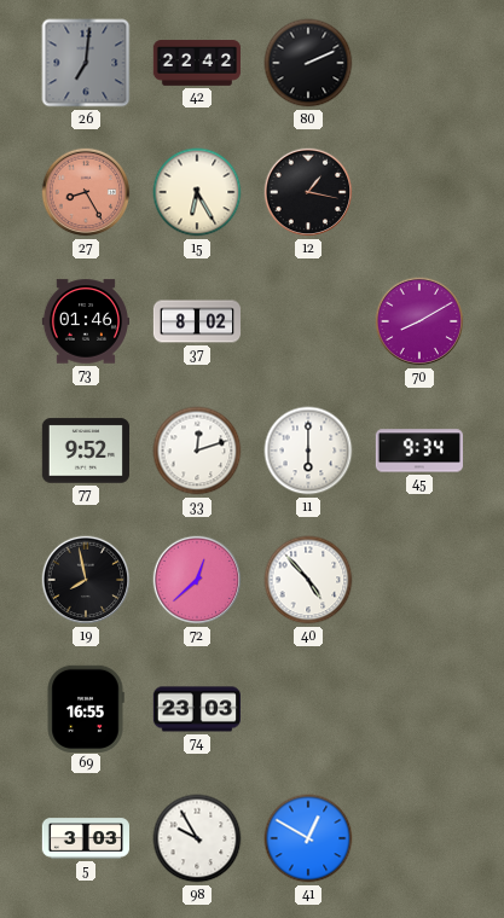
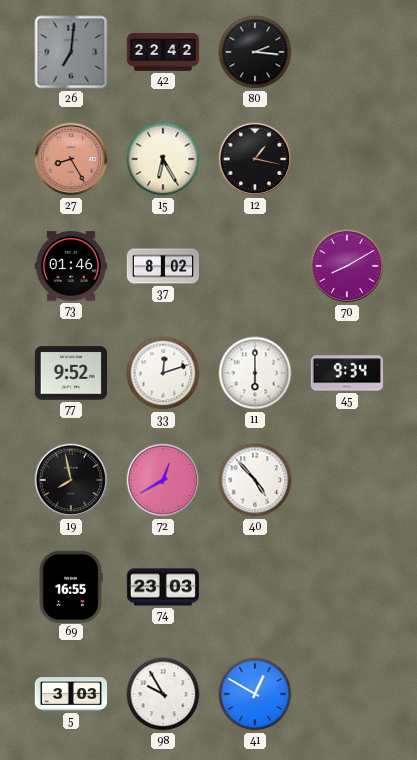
80: 2:11 -> 2:16
72: 12:38 -> 12:40
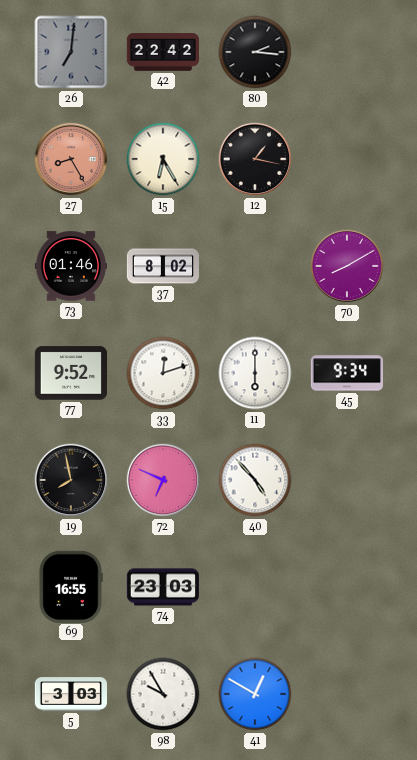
72: 12:40 -> 6:49
